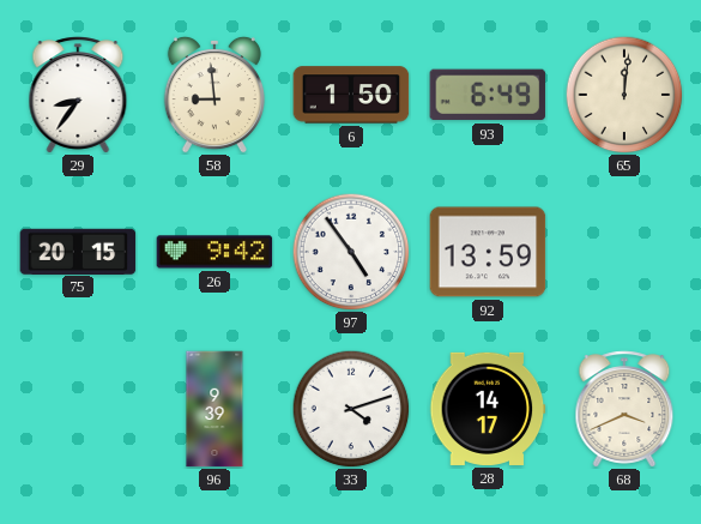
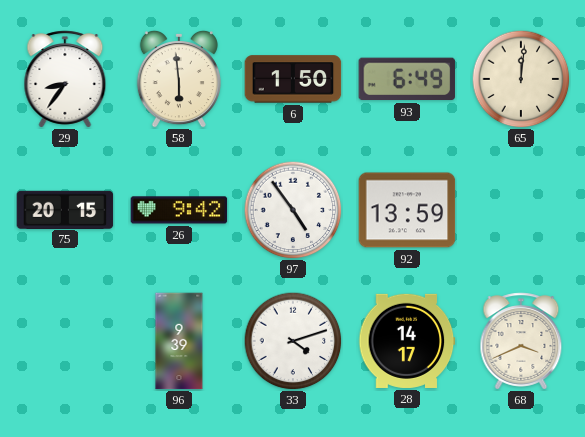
58: 8:59 -> 5:59
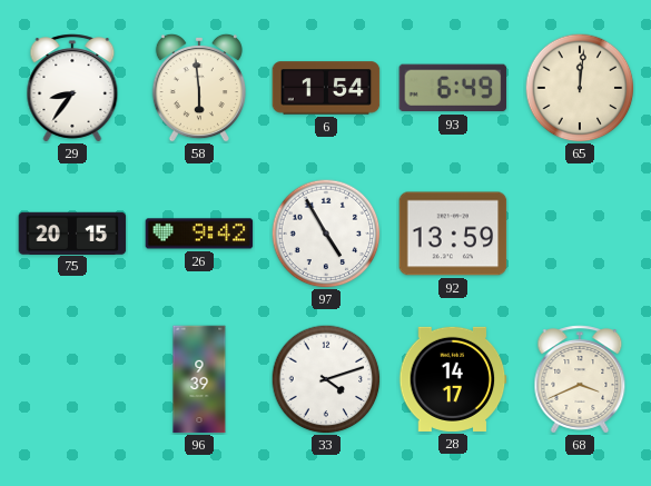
6: 1:50 -> 1:54
97: 4:54 -> 4:55
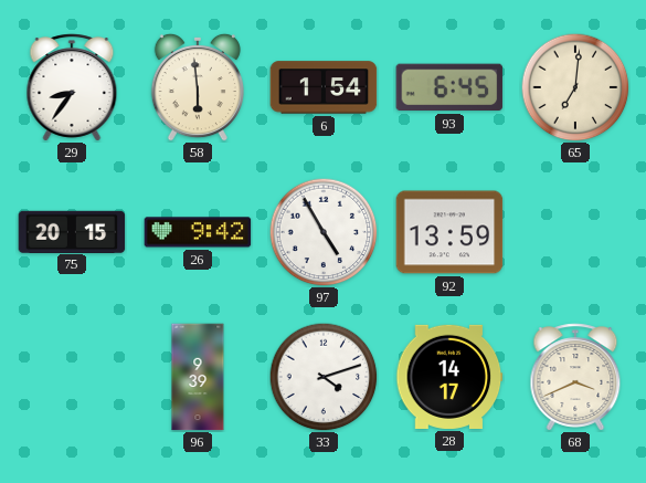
93: 6:49 -> 6:45
65: 12:01 -> 7:01
